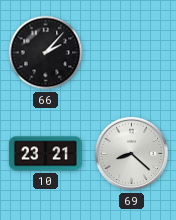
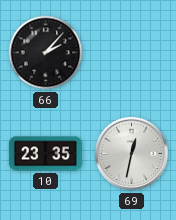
10: 23:21 -> 23:35
69: 8:22 -> 12:32
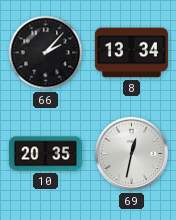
8: none -> 13:34
10: 23:35 -> 20:35
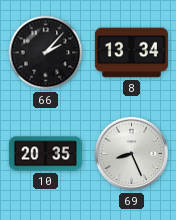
69: 12:32 -> 8:26
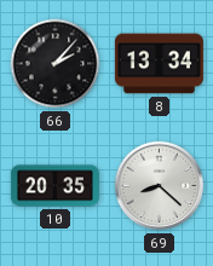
69: 8:26 -> 8:22
